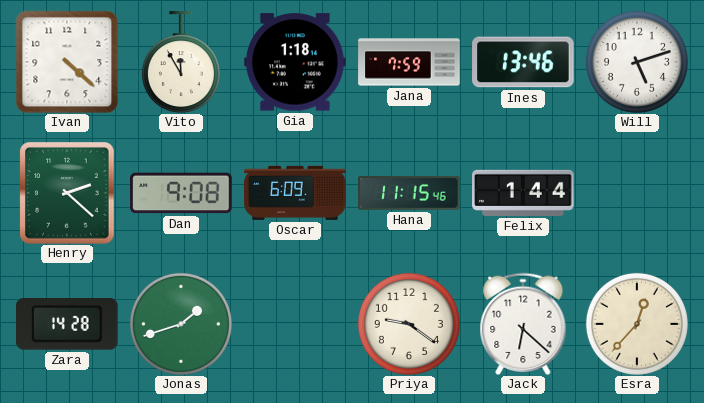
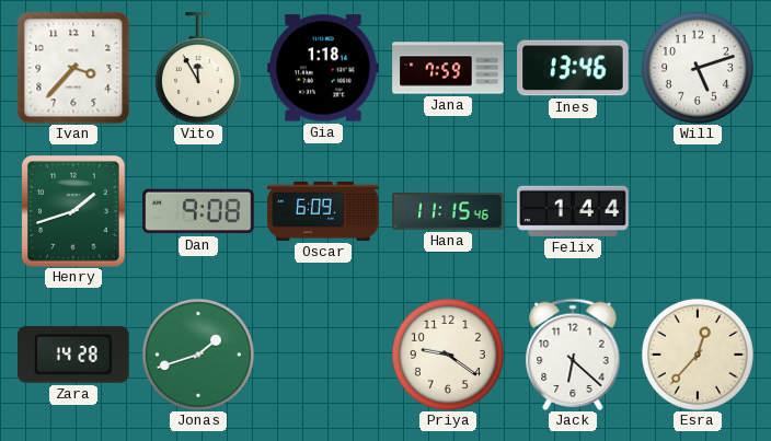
Ivan: 4:22 -> 3:37
Henry: 2:22 -> 1:42
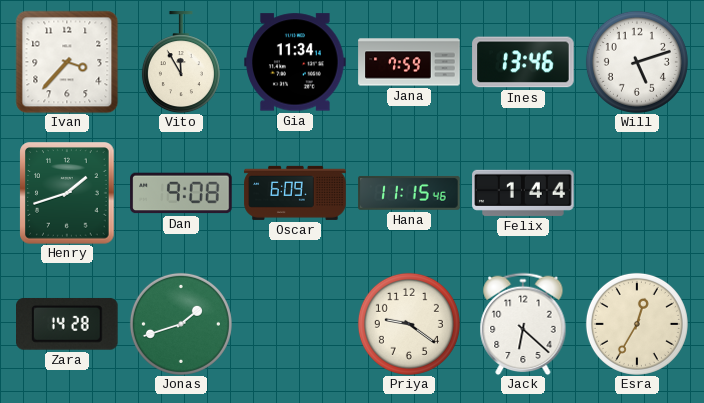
Gia: 1:18 -> 11:34
Esra: 12:37 -> 12:35
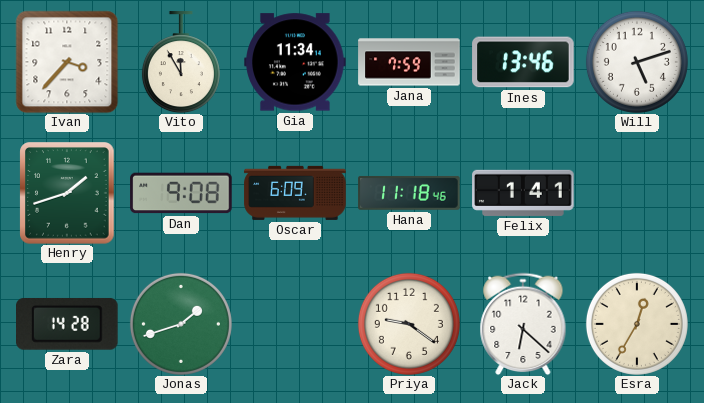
Hana: 11:15 -> 11:18
Felix: 1:44 -> 1:41
